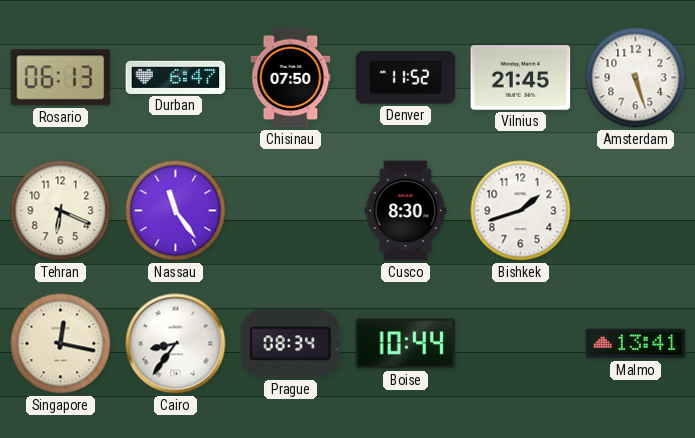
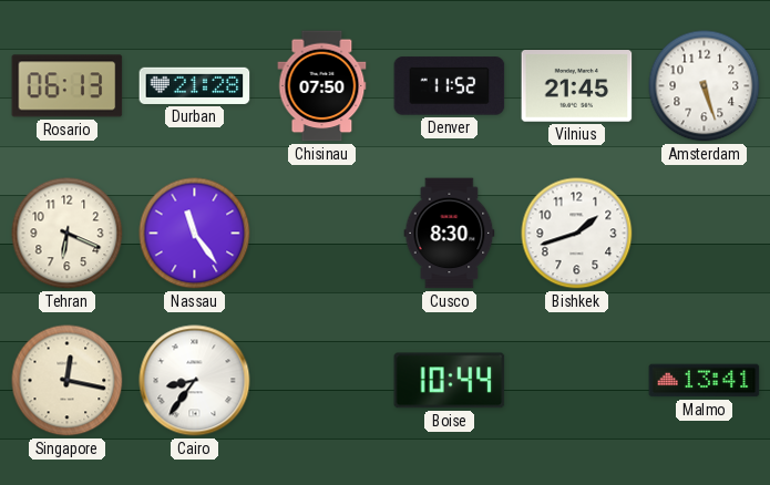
Durban: 6:47 -> 21:28
Prague: 08:34 -> none
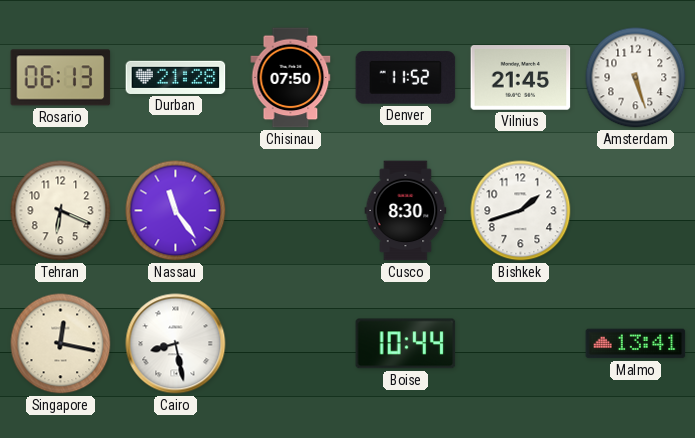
Cairo: 8:36 -> 8:28
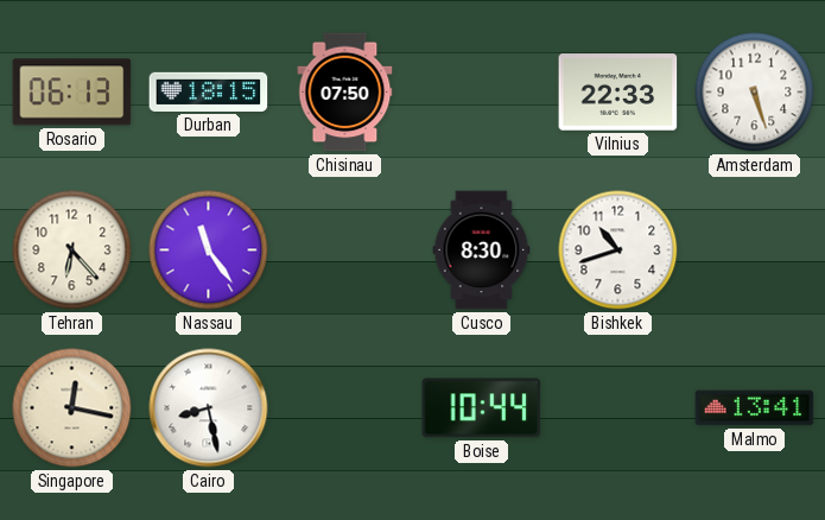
Durban: 21:28 -> 18:15
Denver: 11:52 -> none
Vilnius: 21:45 -> 22:33
Tehran: 6:19 -> 6:23
Bishkek: 1:42 -> 10:42
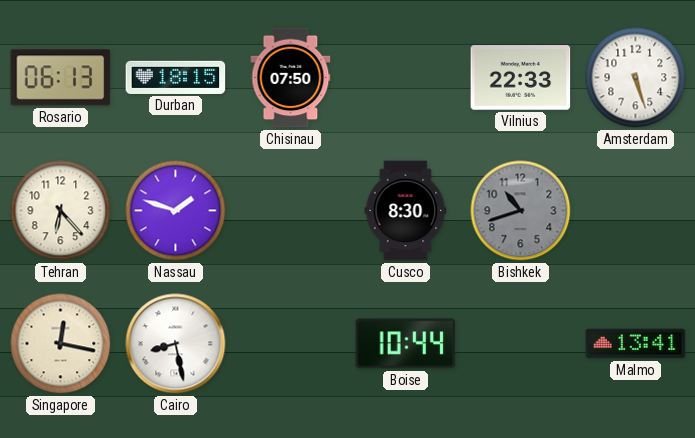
Nassau: 11:24 -> 1:48
Bishkek dial: white -> grey
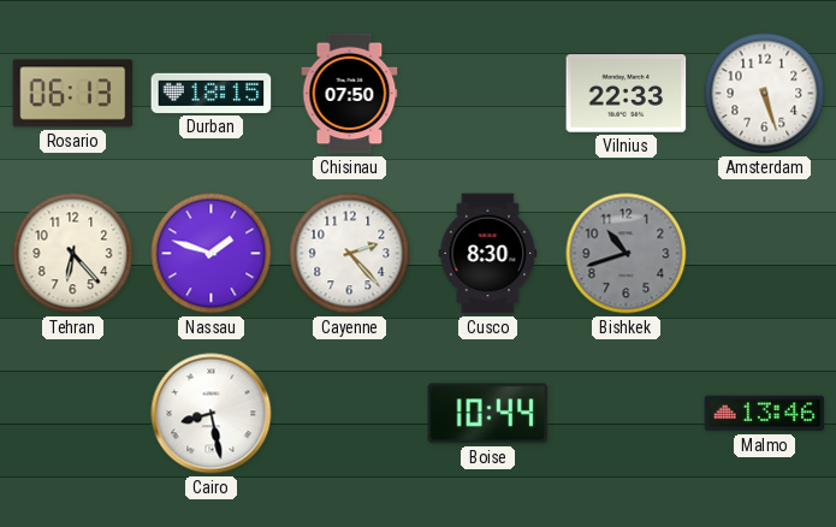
Cayenne: none -> 2:23
Singapore: 12:17 -> none
Malmo: 13:41 -> 13:46
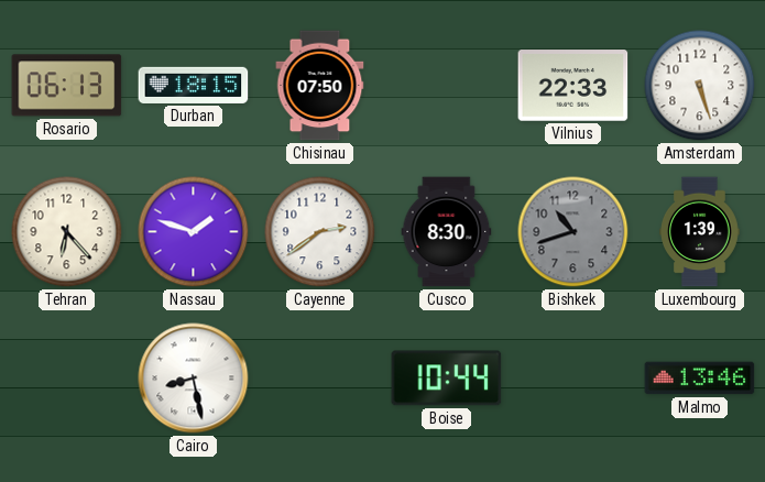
Cayenne: 2:23 -> 2:39
Luxembourg: none -> 1:39
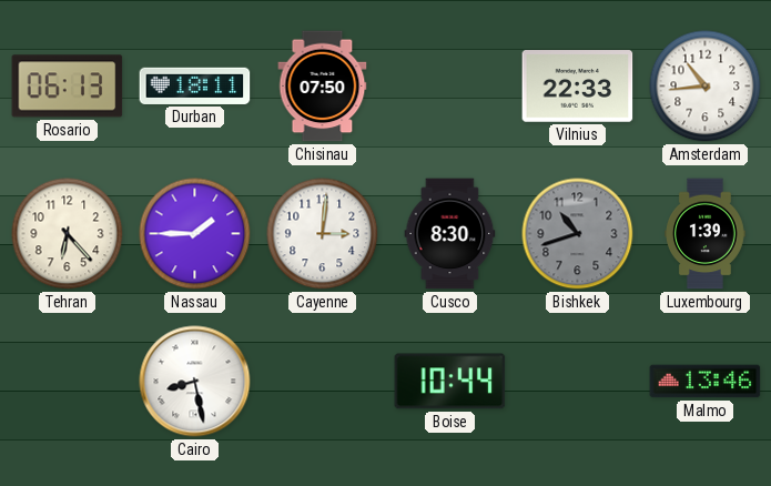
Durban: 18:15 -> 18:11
Amsterdam: 5:27 -> 10:44
Nassau: 1:48 -> 1:45
Cayenne: 2:39 -> 3:01
